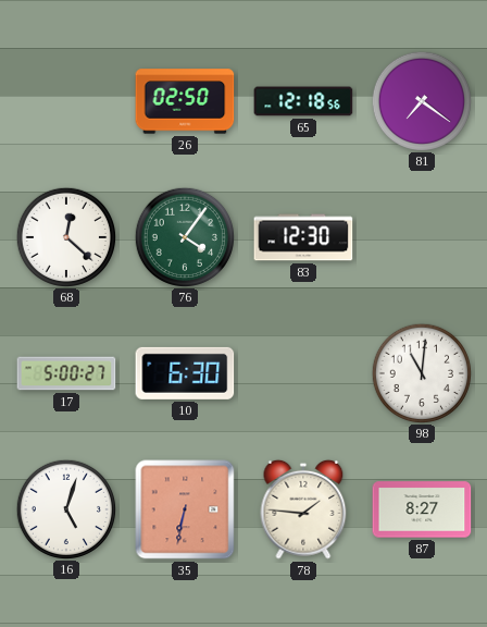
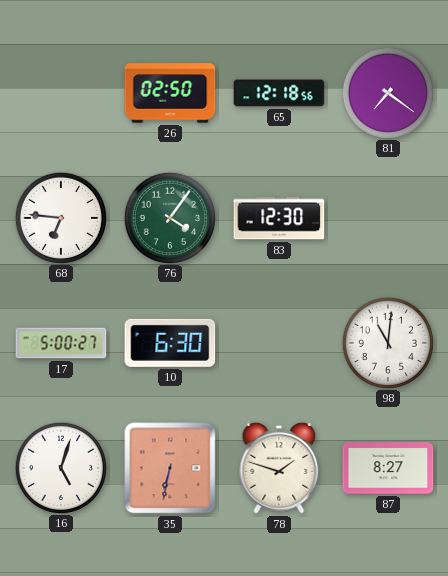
68: 12:22 -> 6:46
78: 1:46 -> 1:48
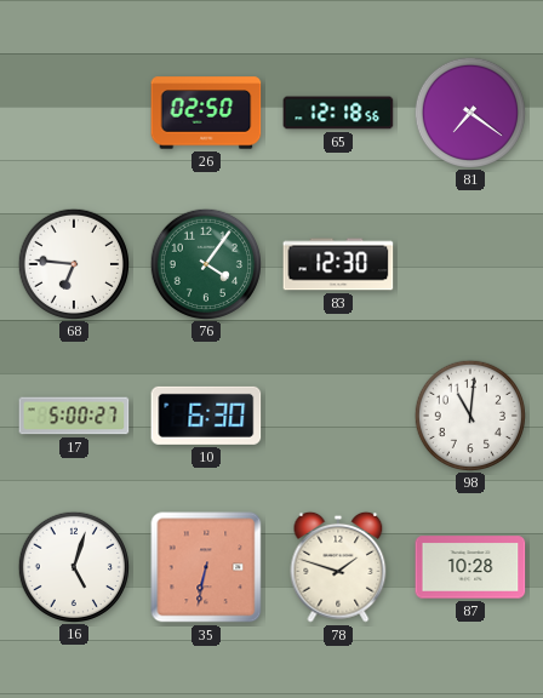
87: 8:27 -> 10:28
